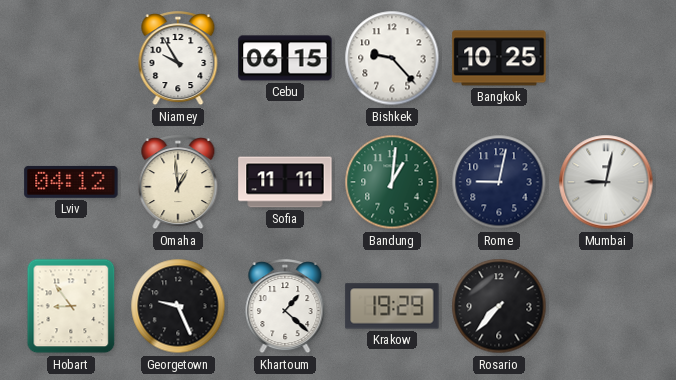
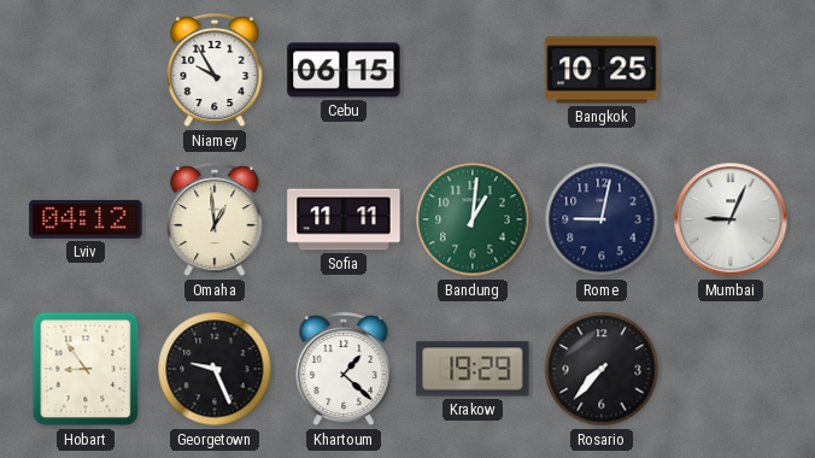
Bishkek: 9:23 -> none
Mumbai: 9:02 -> 9:04
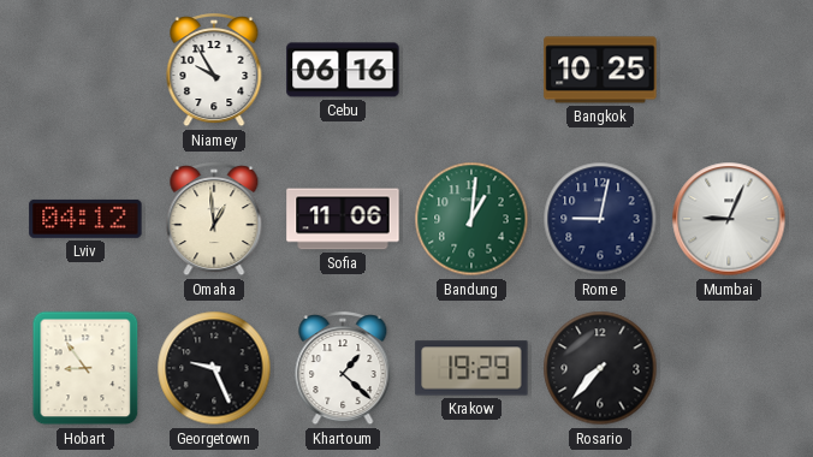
Cebu: 06:15 -> 06:16
Sofia: 11:11 -> 11:06
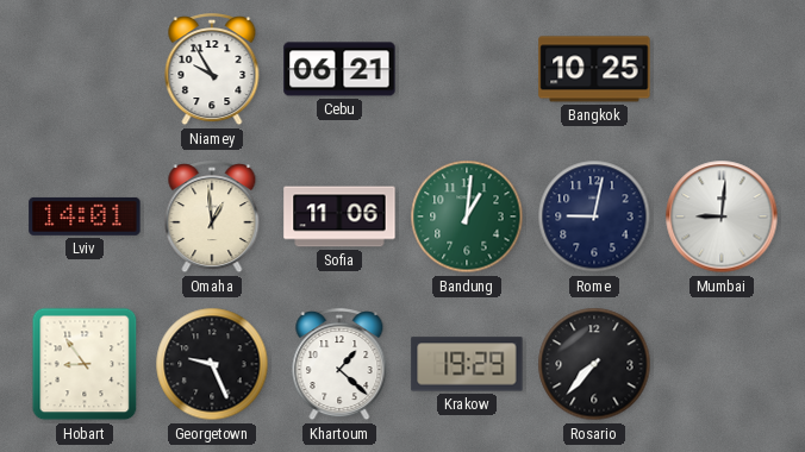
Cebu: 06:16 -> 06:21
Lviv: 04:12 -> 14:01
Mumbai: 9:04 -> 9:01
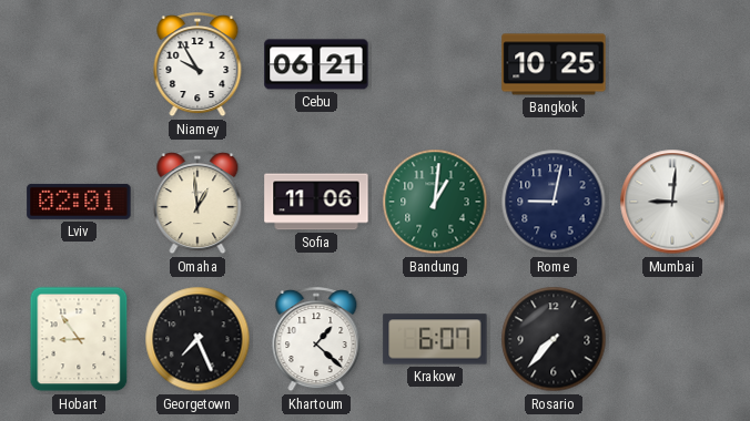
Lviv: 14:01 -> 02:01
Georgetown: 9:26 -> 7:26
Krakow: 19:29 -> 6:07
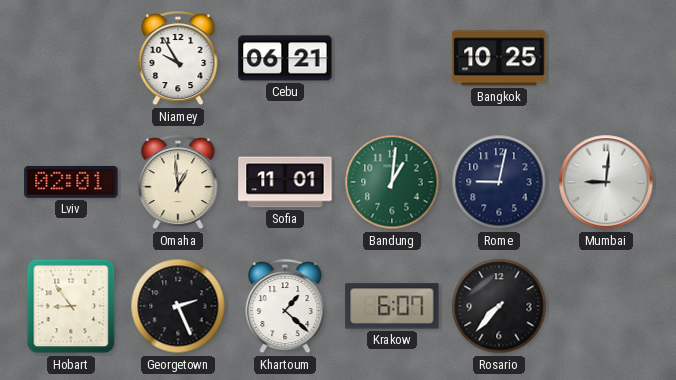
Sofia: 11:06 -> 11:01
Georgetown: 7:26 -> 2:26
